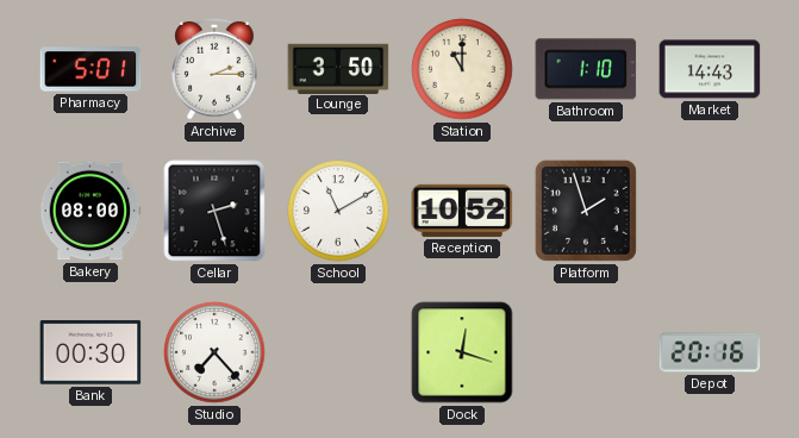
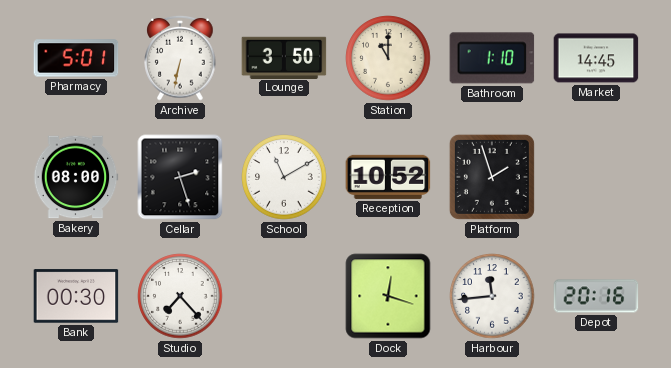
Archive: 2:15 -> 6:32
Market: 14:43 -> 14:45
Harbour: none -> 11:44
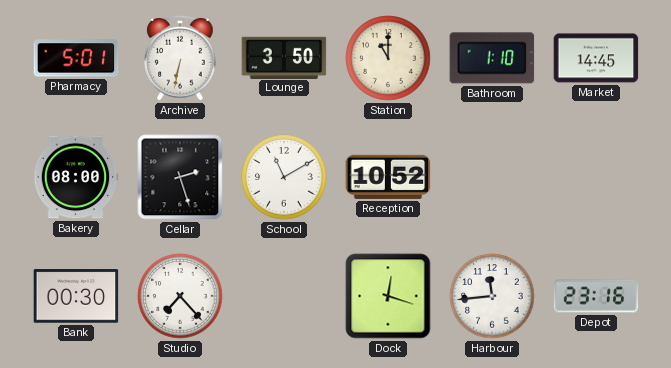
Platform: 1:57 -> none
Depot: 20:16 -> 23:16
